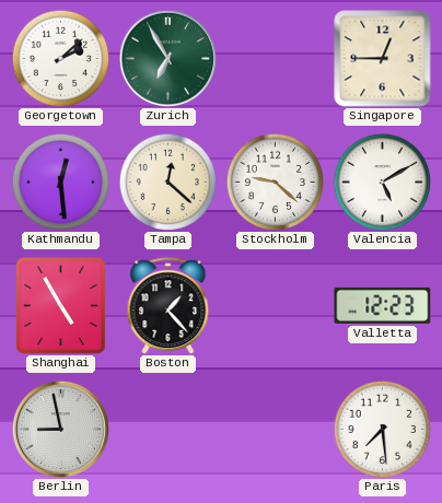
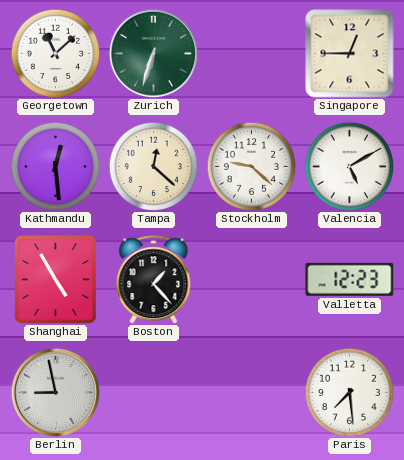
Georgetown: 2:08 -> 11:08
Zurich: 6:55 -> 6:33
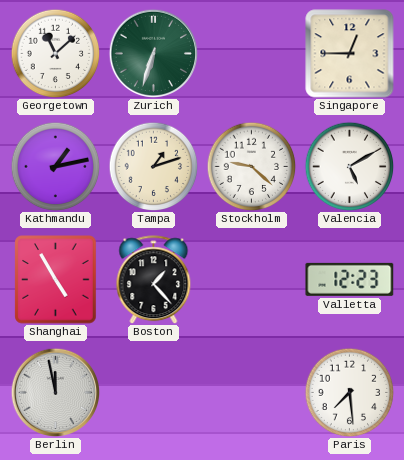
Kathmandu: 12:29 -> 1:13
Tampa: 12:22 -> 1:12
Berlin: 8:58 -> 11:58
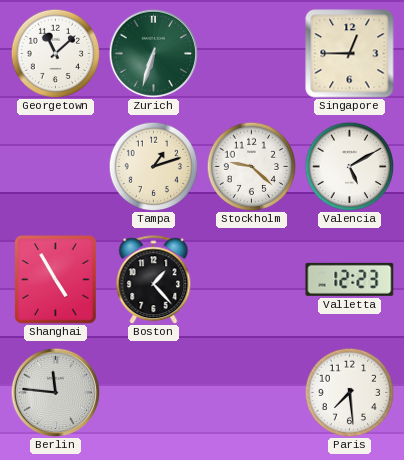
Kathmandu: 1:13 -> none
Berlin: 11:58 -> 11:46
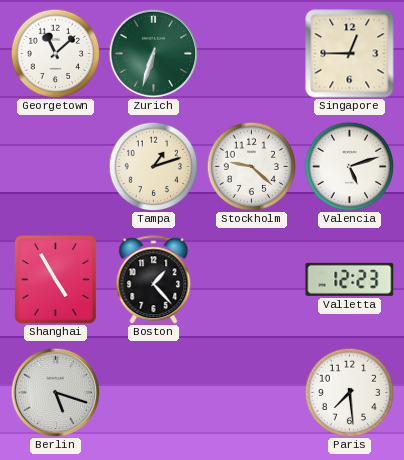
Valencia: 5:10 -> 5:12
Berlin: 11:46 -> 5:18
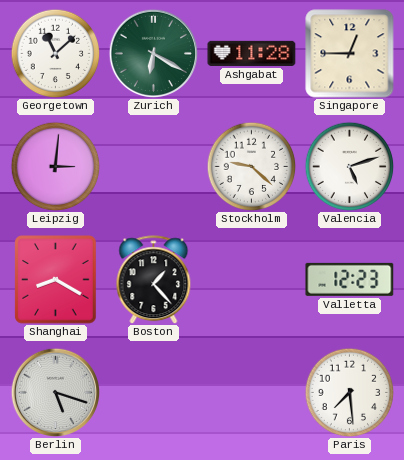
Zurich: 6:33 -> 6:20
Ashgabat: none -> 11:28
Leipzig: none -> 3:01
Tampa: 1:12 -> none
Shanghai: 4:55 -> 8:20
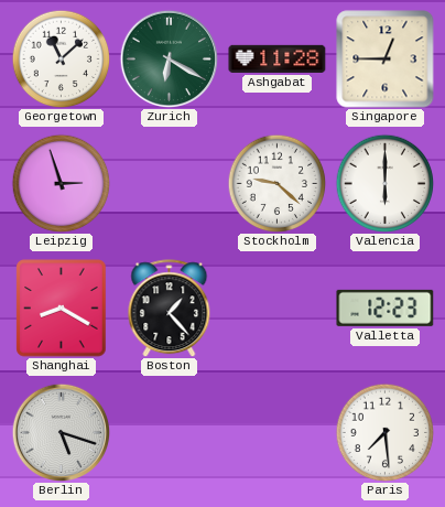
Leipzig: 3:01 -> 2:57
Valencia: 5:12 -> 6:00
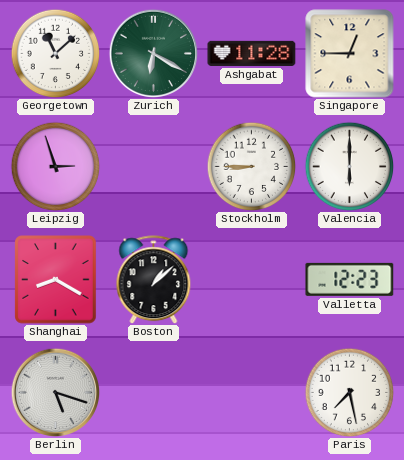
Stockholm: 9:22 -> 8:45
Boston: 1:23 -> 1:08
Paris: 7:29 -> 7:28
